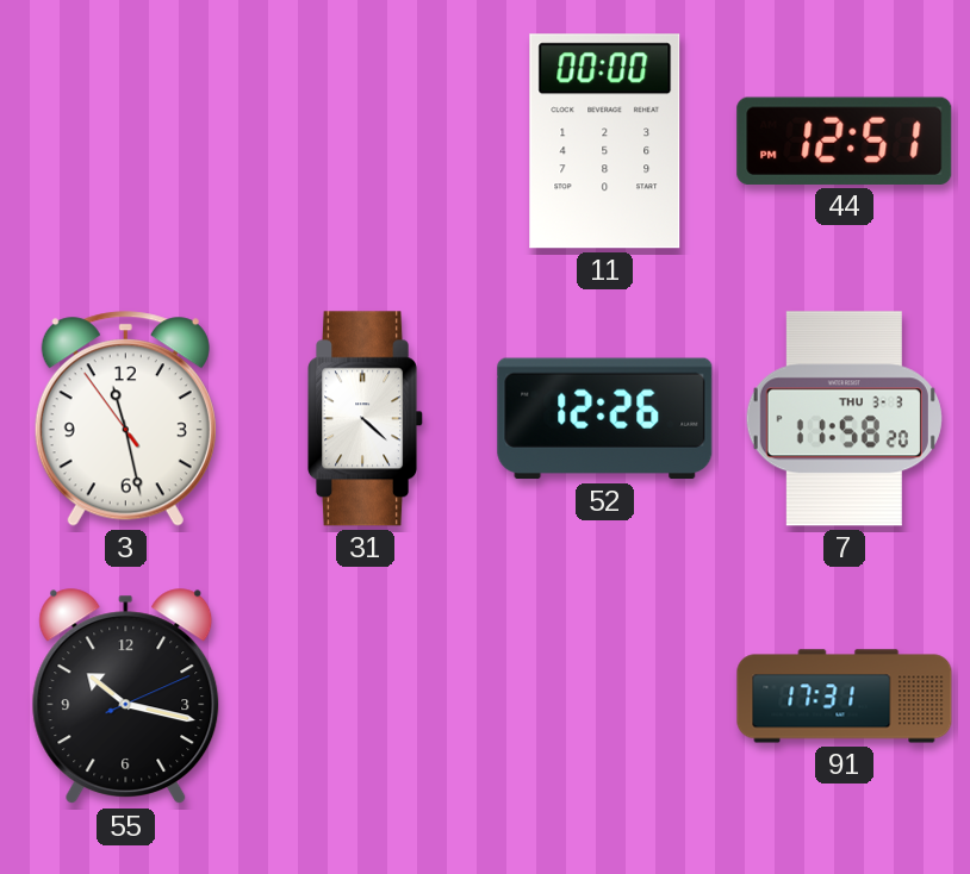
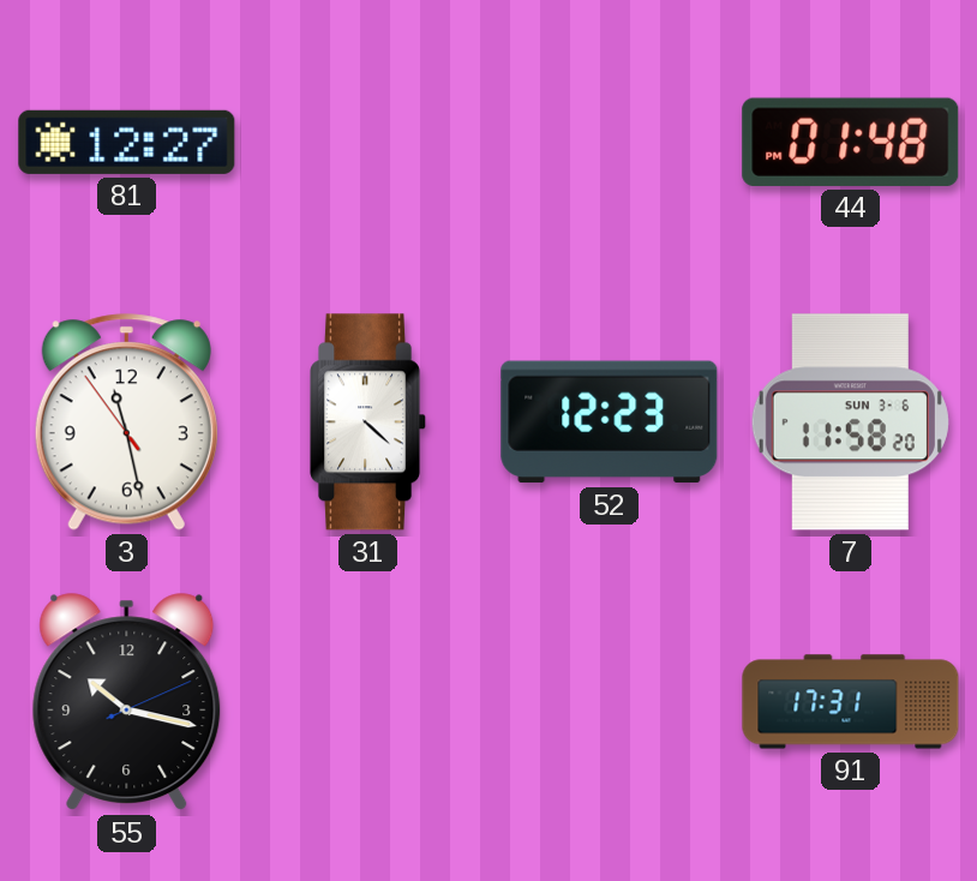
81: none -> 12:27
11: 00:00 -> none
44: 12:51 -> 01:48
52: 12:26 -> 12:23
7 date: THU 3-3 -> SUN 3-6
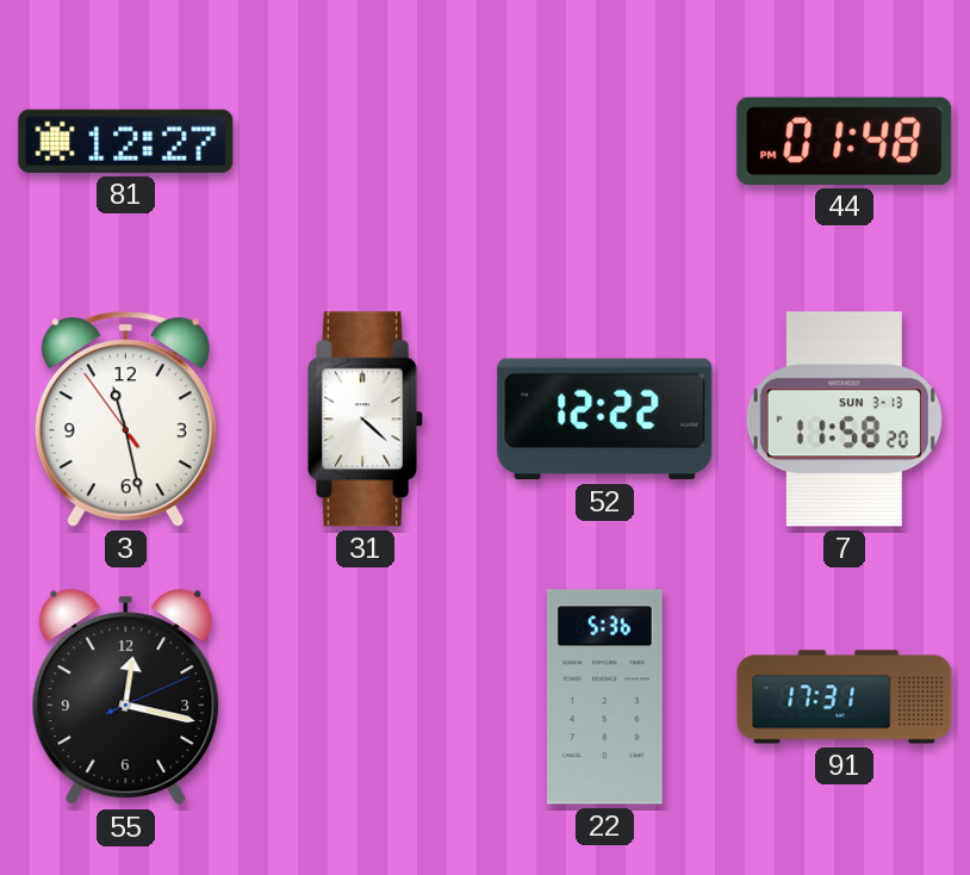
52: 12:23 -> 12:22
7 date: SUN 3-6 -> SUN 3-13
55: 10:17 -> 12:17
22: none -> 5:36
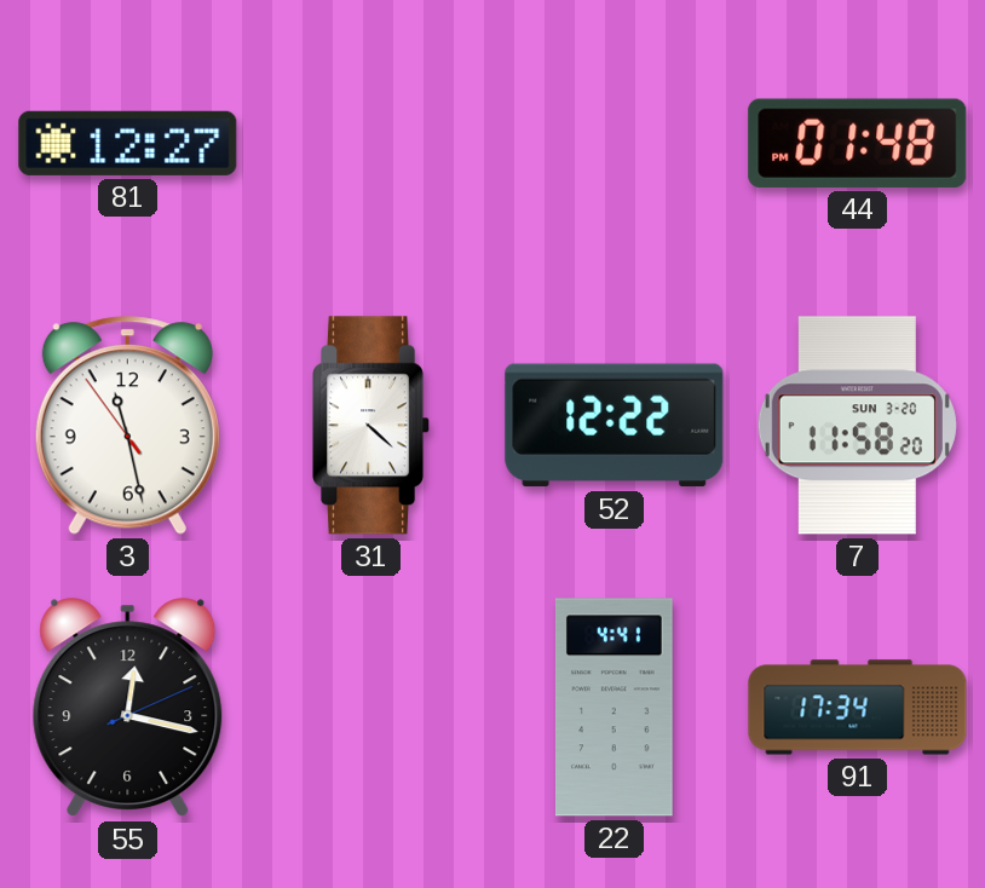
7 date: SUN 3-13 -> SUN 3-20
22: 5:36 -> 4:41
91: 17:31 -> 17:34
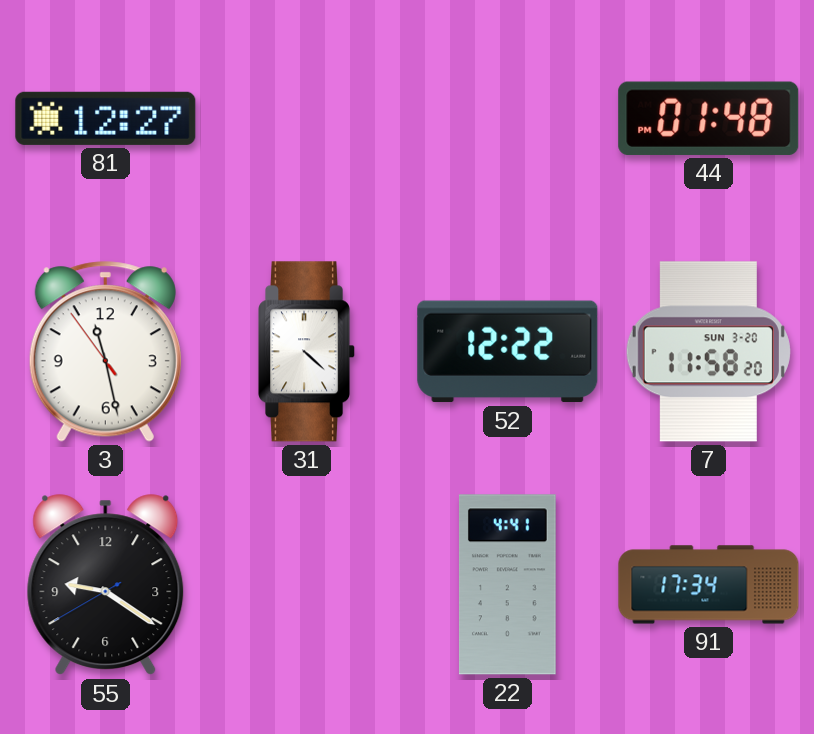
55: 12:17 -> 9:20
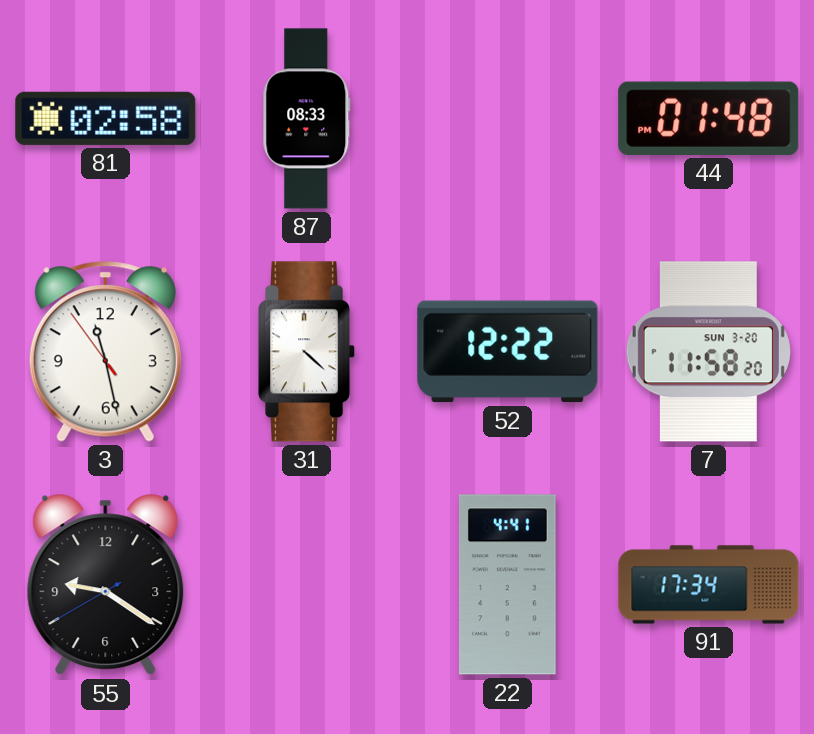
81: 12:27 -> 02:58
87: none -> 08:33
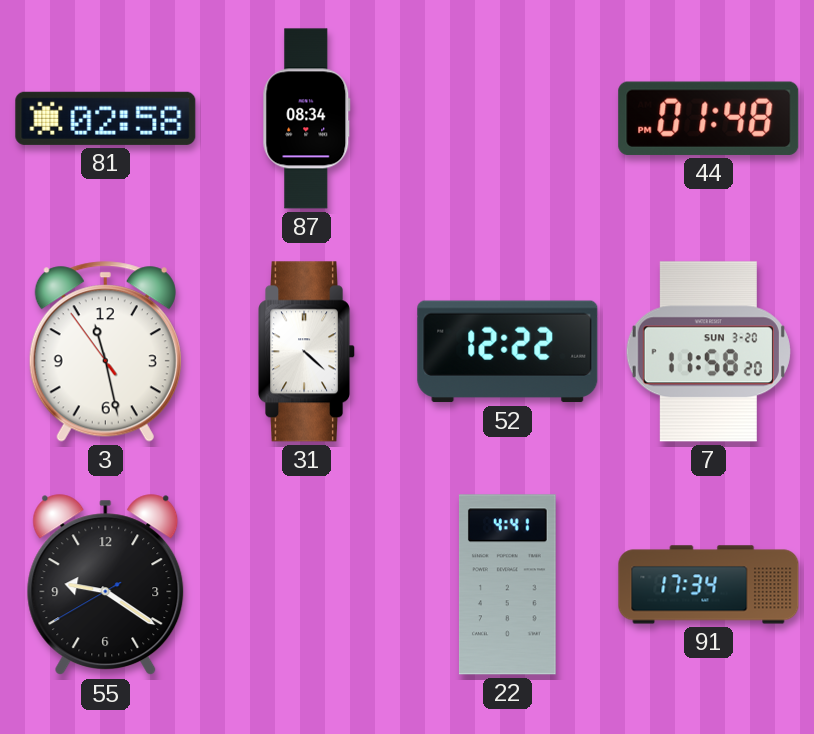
87: 08:33 -> 08:34
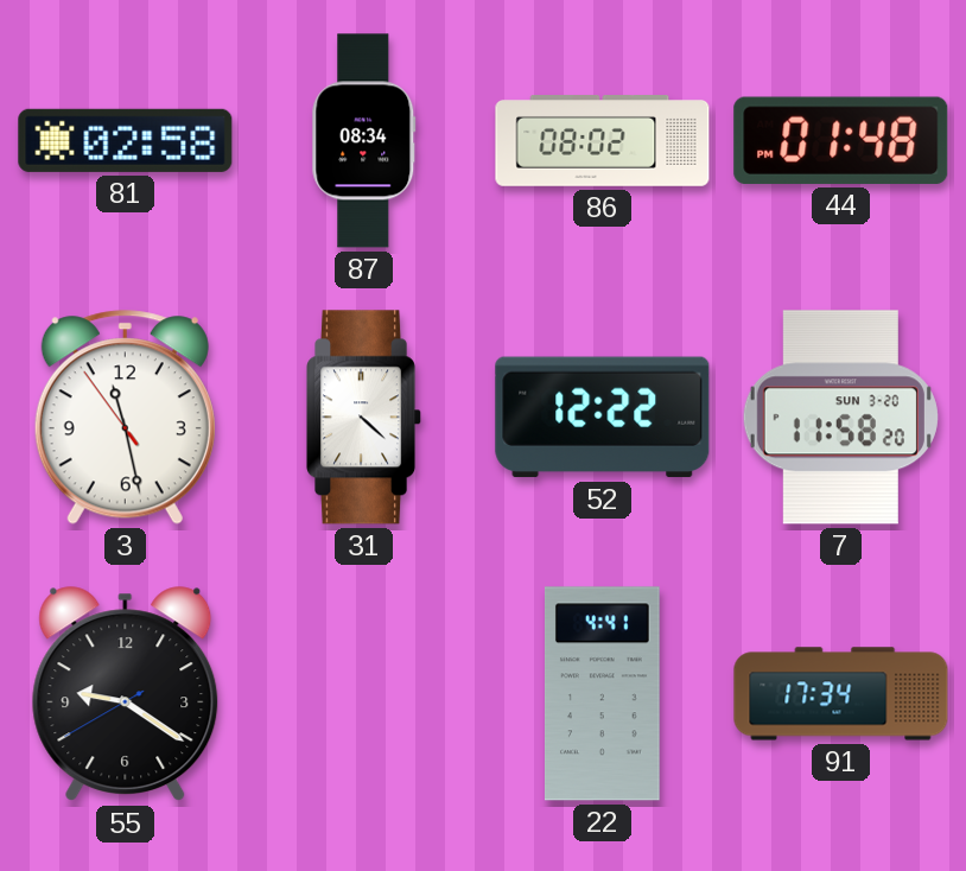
86: none -> 08:02
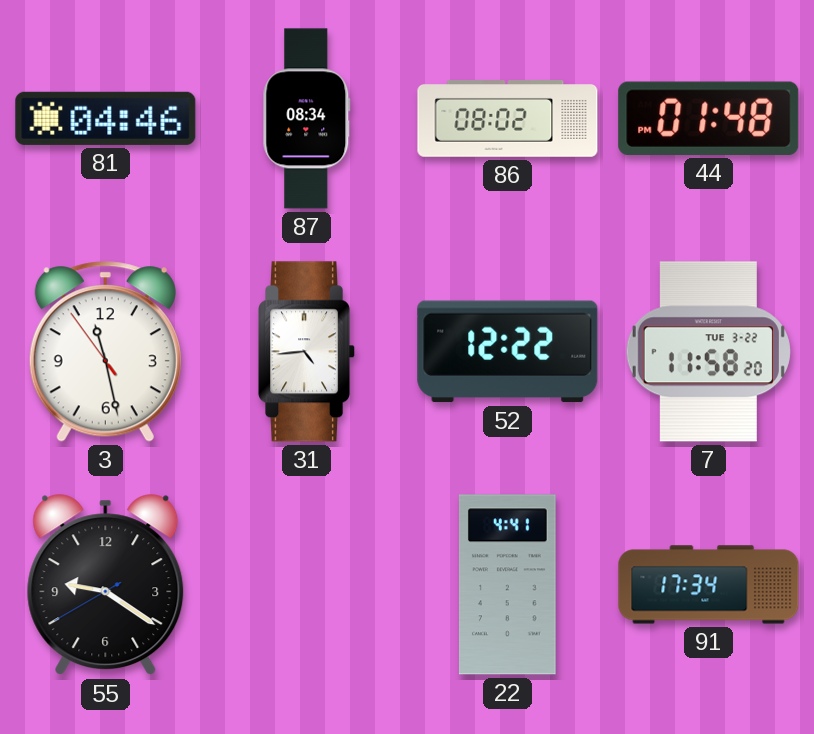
81: 02:58 -> 04:46
31: 4:22 -> 4:44
7 date: SUN 3-20 -> TUE 3-22
